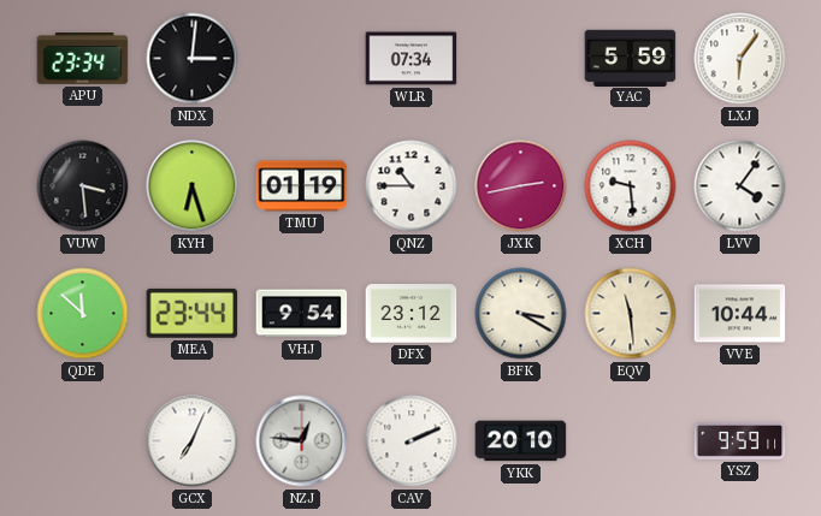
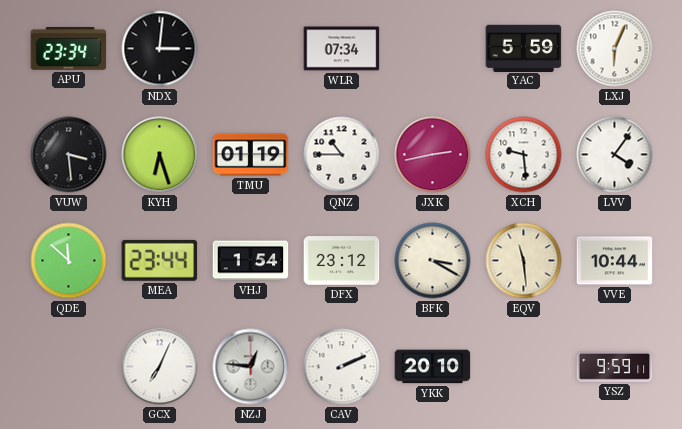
LXJ: 6:06 -> 6:04
VHJ: 9:54 -> 1:54
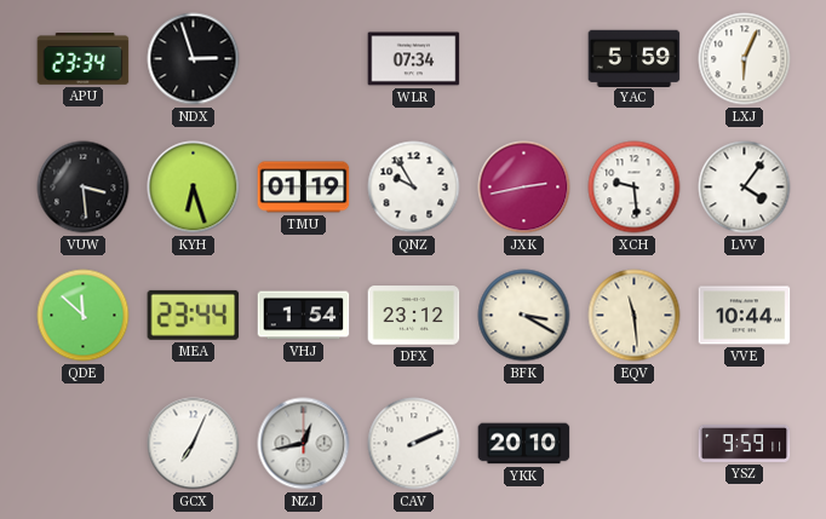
NDX: 3:01 -> 2:57
QNZ: 10:45 -> 9:55
NZJ: 12:46 -> 12:43
